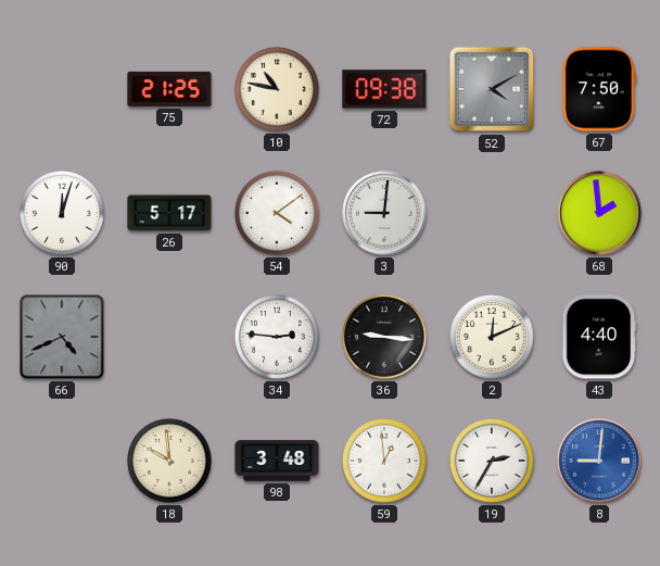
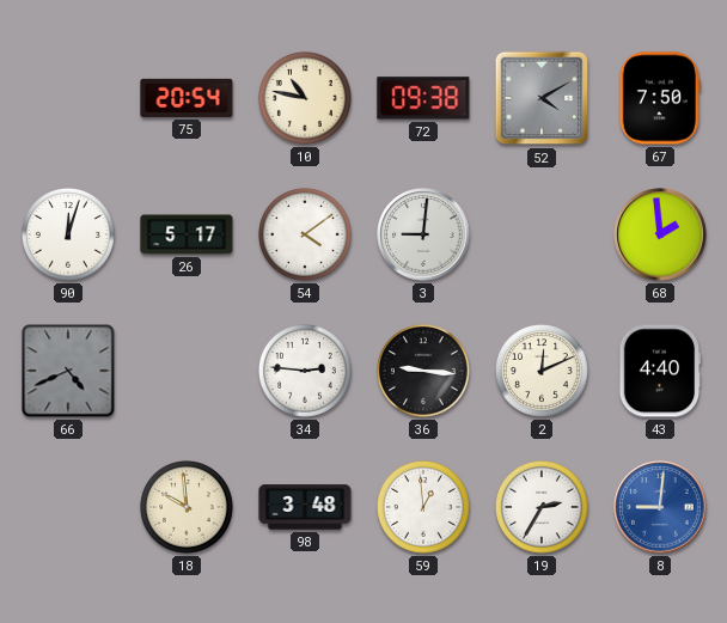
75: 21:25 -> 20:54
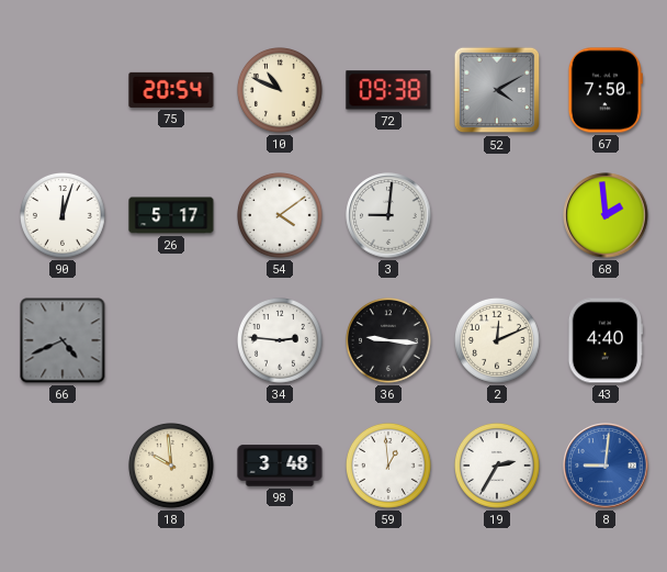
10: 10:47 -> 10:49
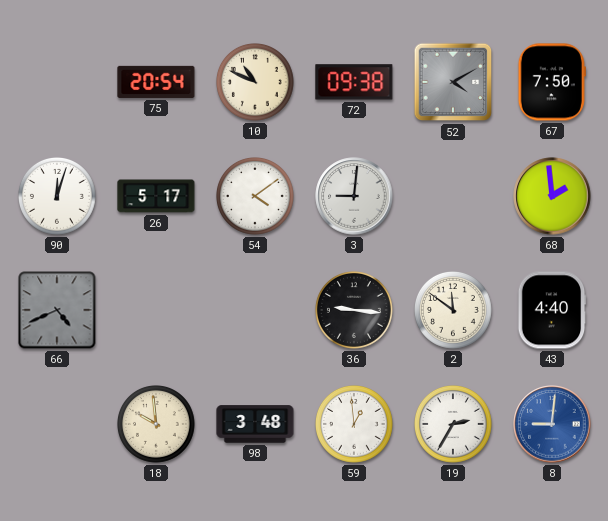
34: 2:46 -> none
2: 12:11 -> 11:51
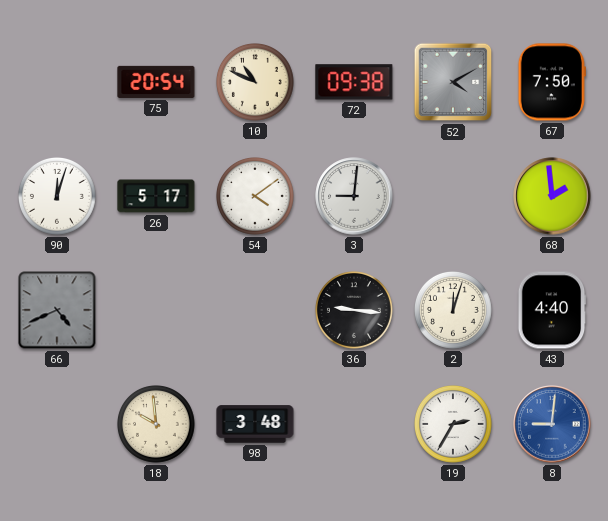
2: 11:51 -> 12:03
59: 12:59 -> none
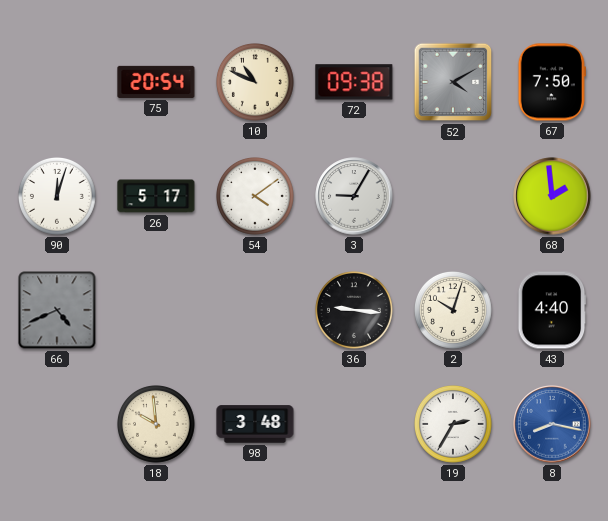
3: 9:01 -> 9:05
2: 12:03 -> 10:03
8: 9:01 -> 8:17
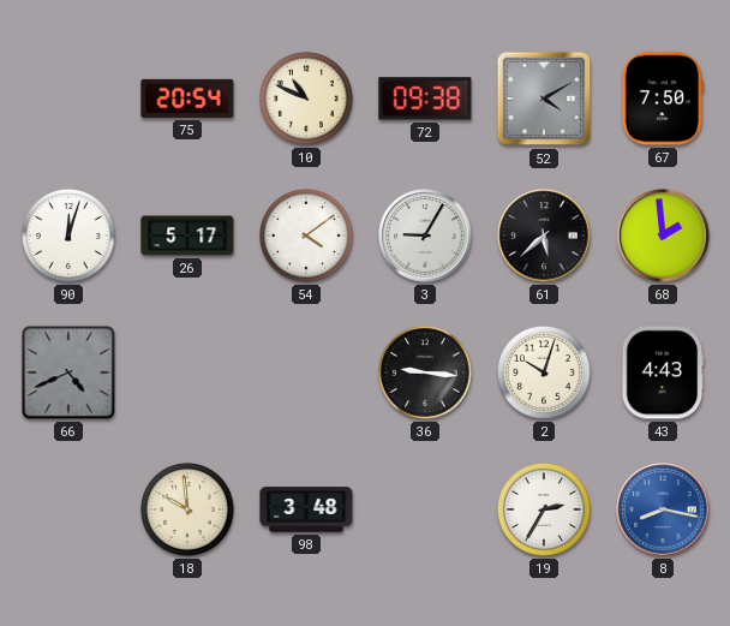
61: none -> 5:38
43: 4:40 -> 4:43
